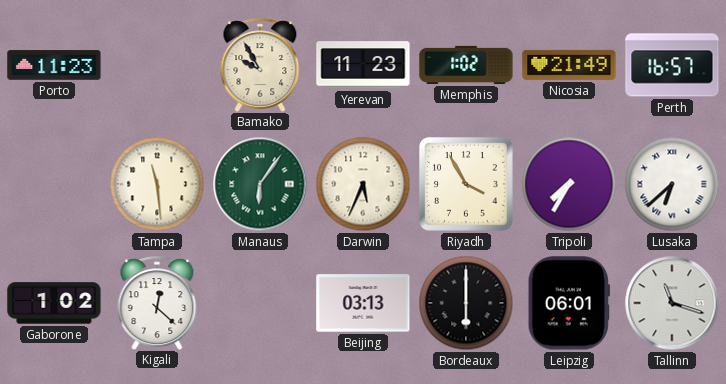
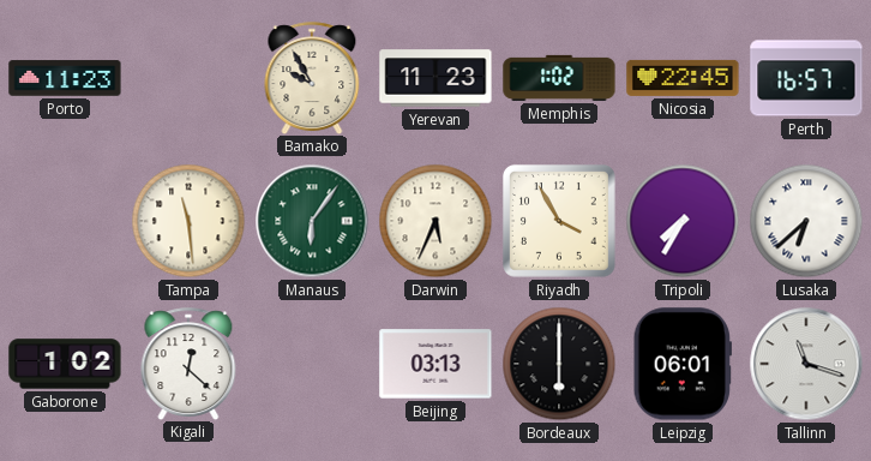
Nicosia: 21:49 -> 22:45
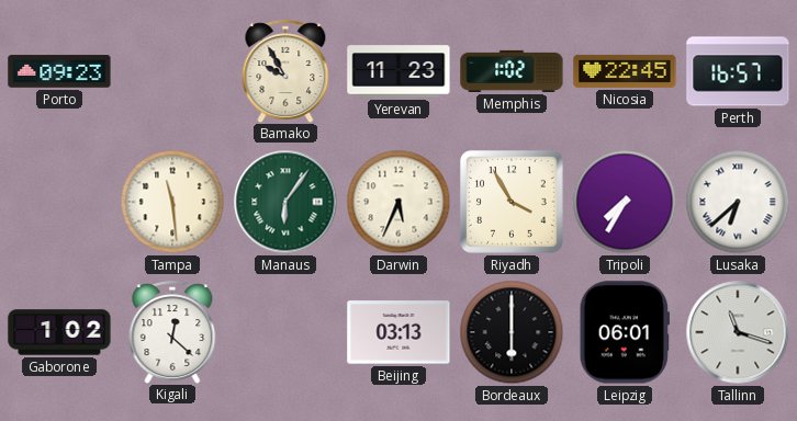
Porto: 11:23 -> 09:23
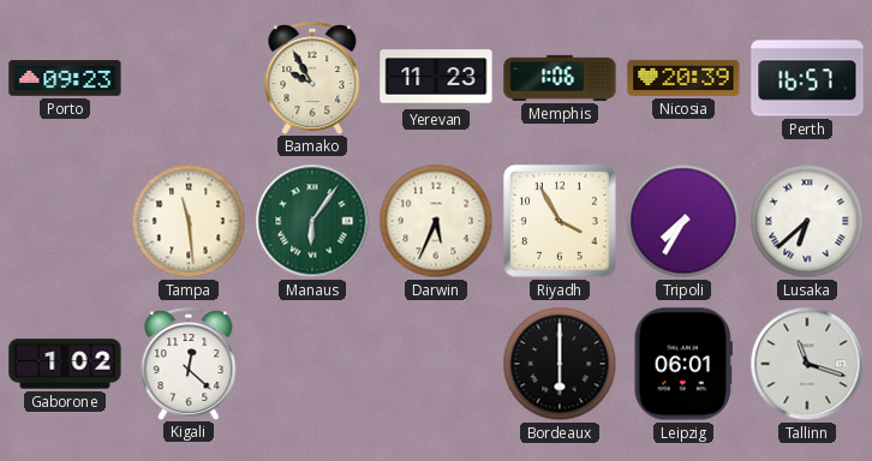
Memphis: 1:02 -> 1:06
Nicosia: 22:45 -> 20:39
Beijing: 03:13 -> none
